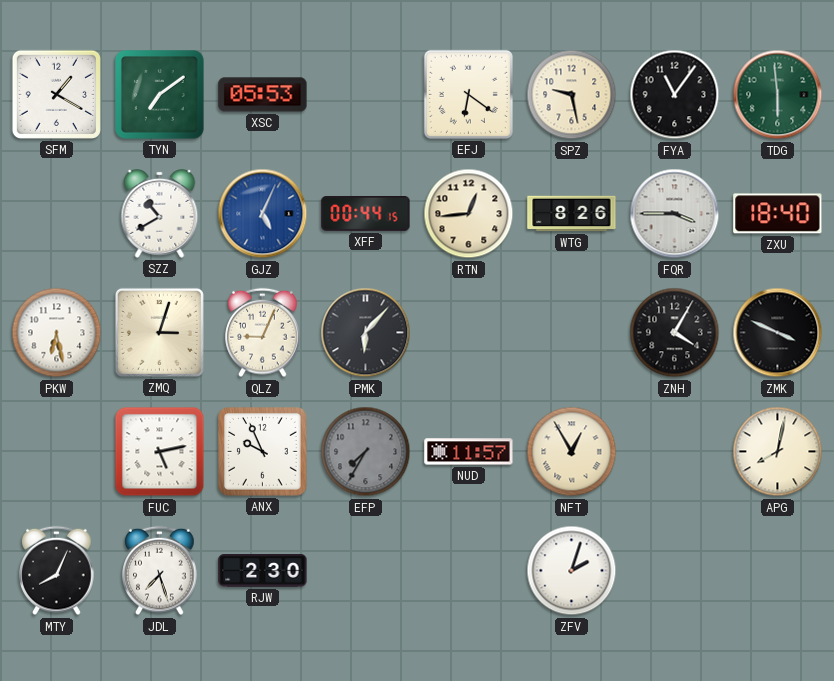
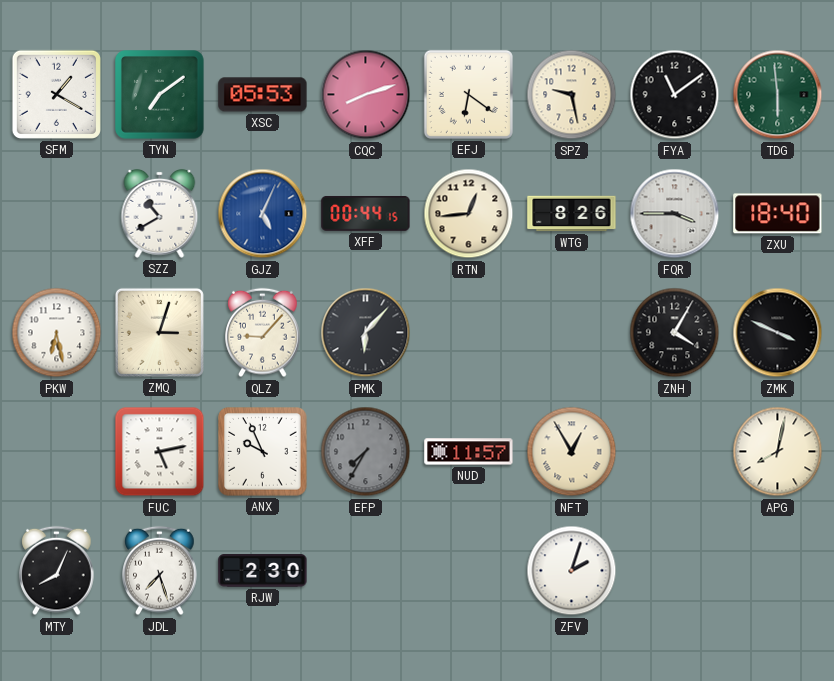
CQC: none -> 8:12
FYA: 11:06 -> 11:09
QLZ: 9:04 -> 9:07
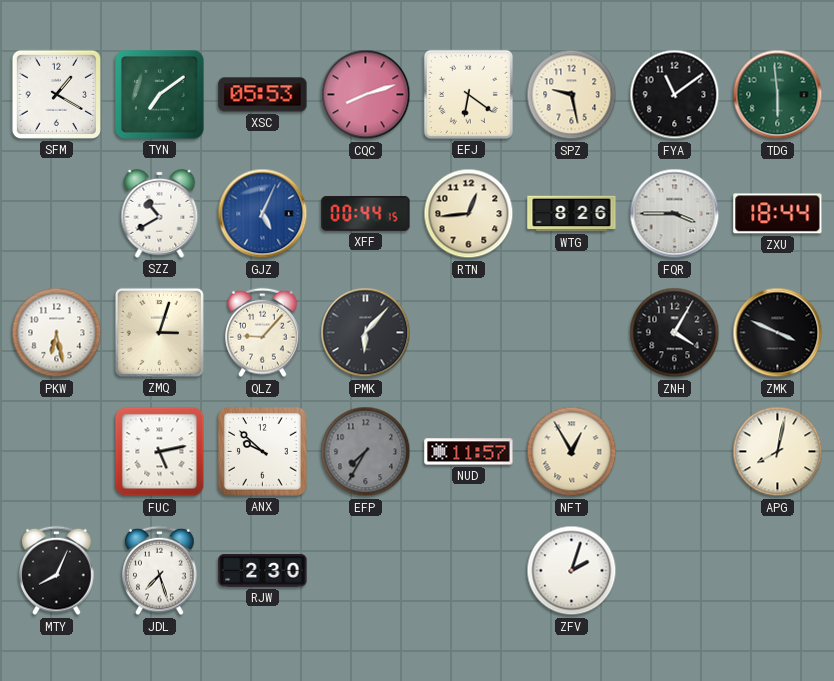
ZXU: 18:40 -> 18:44
ANX: 9:56 -> 9:52
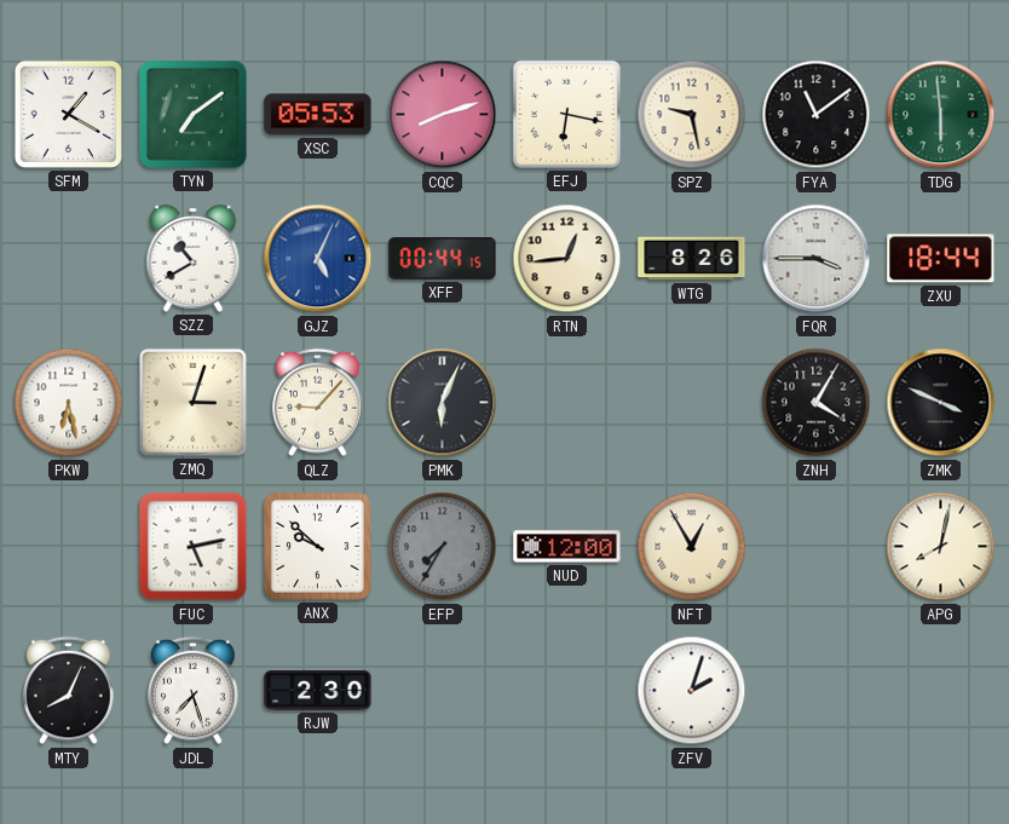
EFJ: 6:21 -> 6:17
PMK: 6:07 -> 6:04
NUD: 11:57 -> 12:00
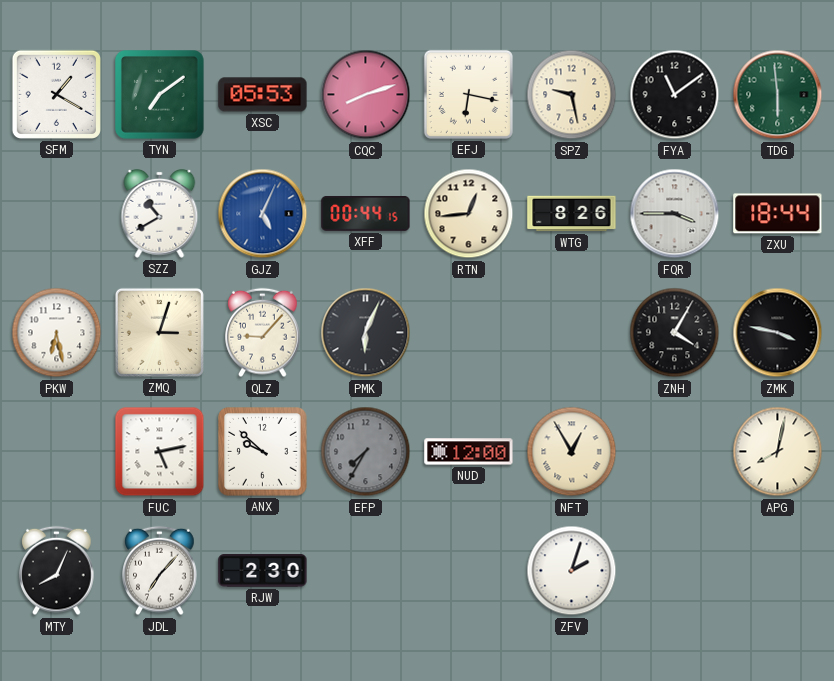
ZMK: 3:49 -> 3:47
JDL: 7:27 -> 7:07
